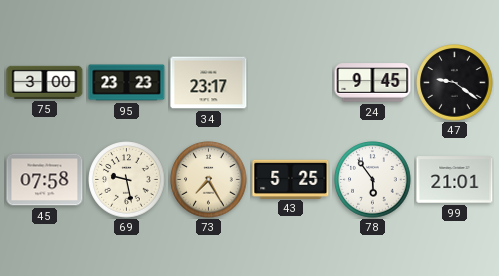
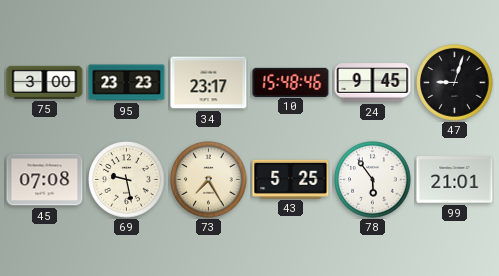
10: none -> 15:48
47: 9:21 -> 9:03
45: 07:58 -> 07:08
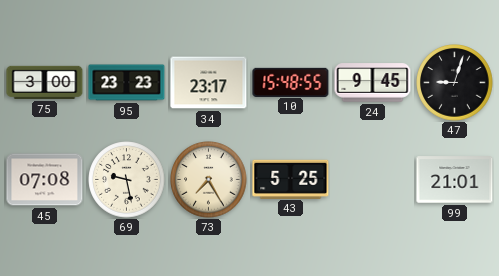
10: 15:48:46 -> 15:48:55
78: 5:54 -> none
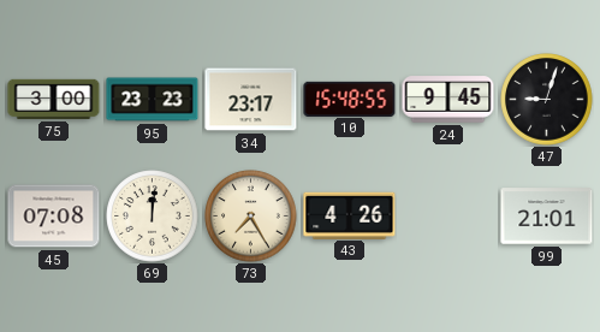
69: 9:28 -> 12:01
43: 5:25 -> 4:26
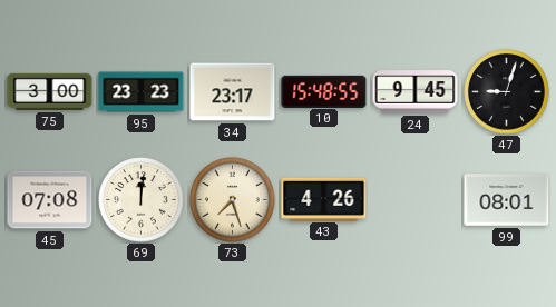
73: 7:25 -> 7:27
99: 21:01 -> 08:01
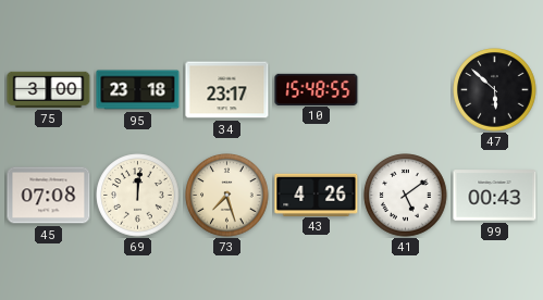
95: 23:23 -> 23:18
24: 9:45 -> none
47: 9:03 -> 5:52
41: none -> 5:09
99: 08:01 -> 00:43
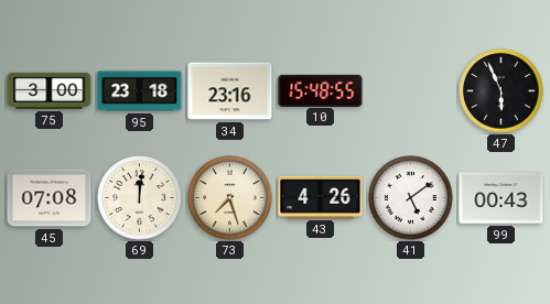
34: 23:17 -> 23:16
47: 5:52 -> 5:56
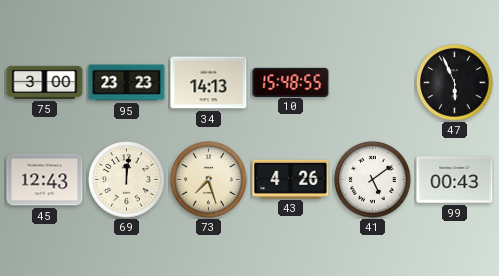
95: 23:18 -> 23:23
34: 23:16 -> 14:13
45: 07:08 -> 12:43
